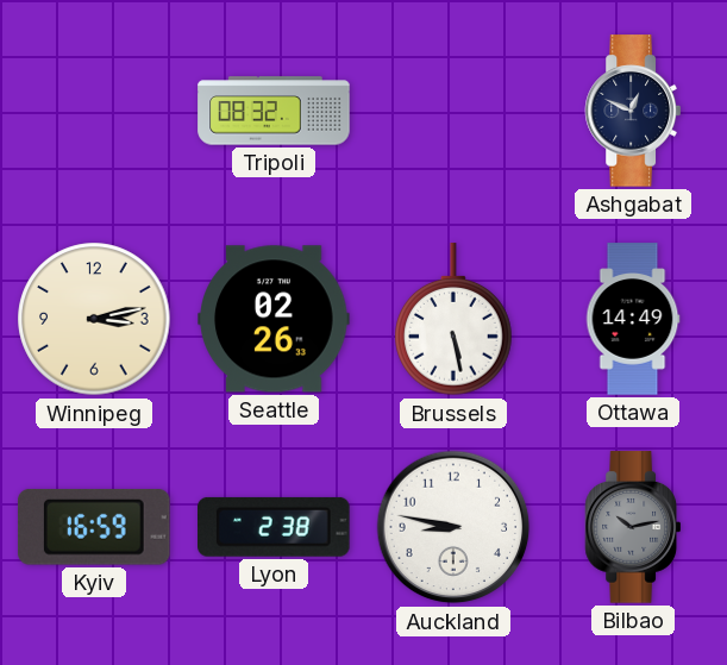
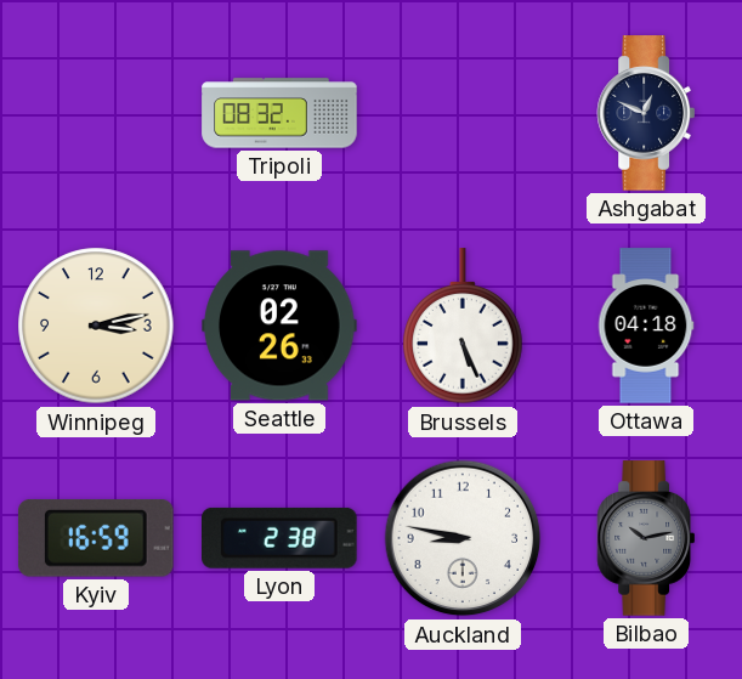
Brussels: 5:28 -> 5:26
Ottawa: 14:49 -> 04:18
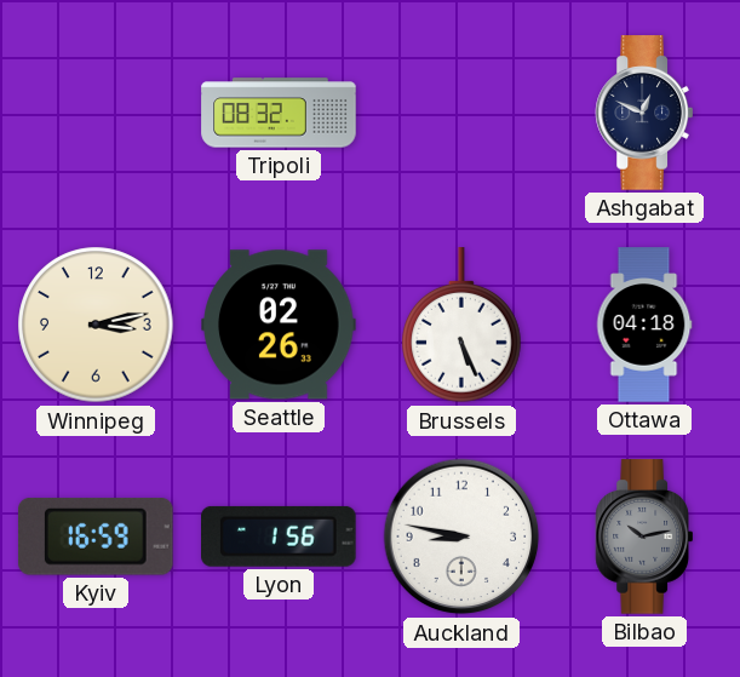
Lyon: 2:38 -> 1:56
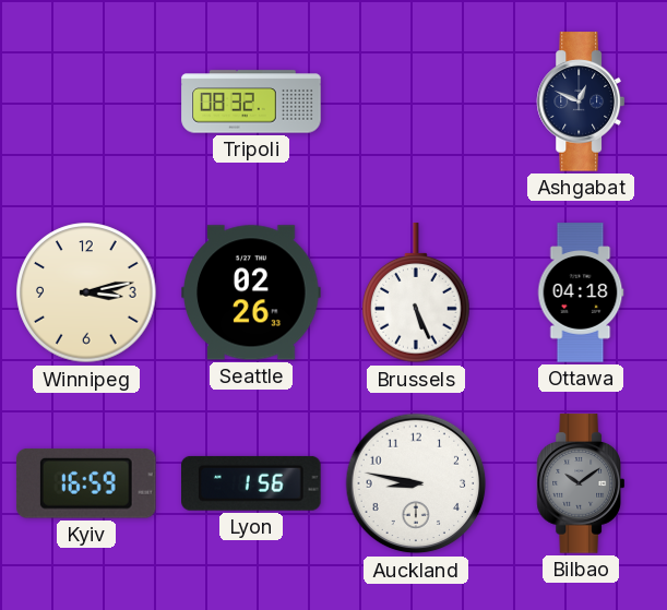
Bilbao: 10:13 -> 10:09
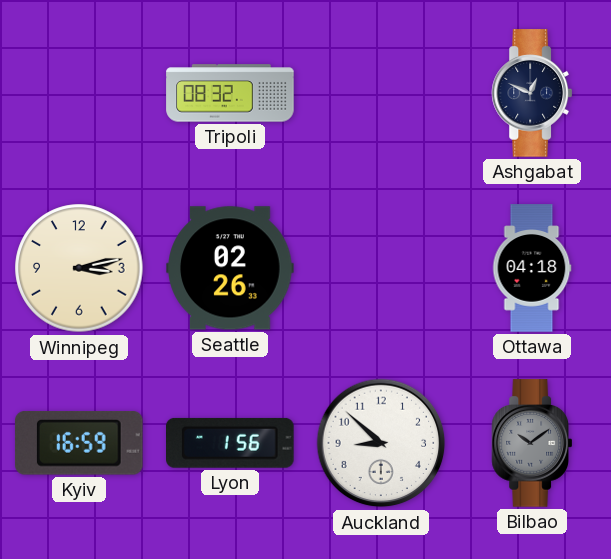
Brussels: 5:26 -> none
Auckland: 8:47 -> 8:52
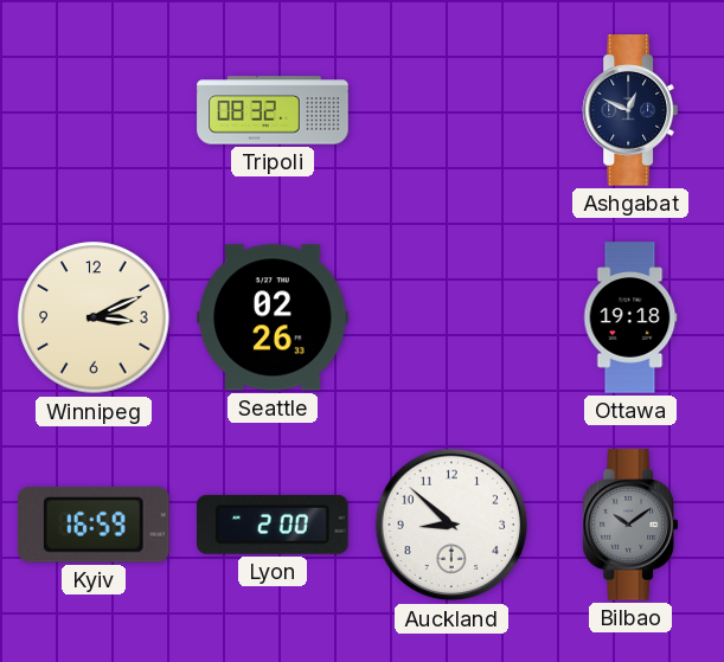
Winnipeg: 3:13 -> 3:11
Ottawa: 04:18 -> 19:18
Lyon: 1:56 -> 2:00
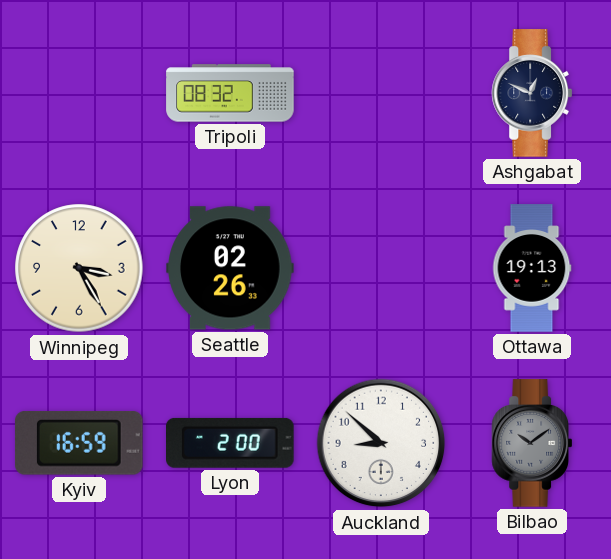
Winnipeg: 3:11 -> 3:25
Ottawa: 19:18 -> 19:13
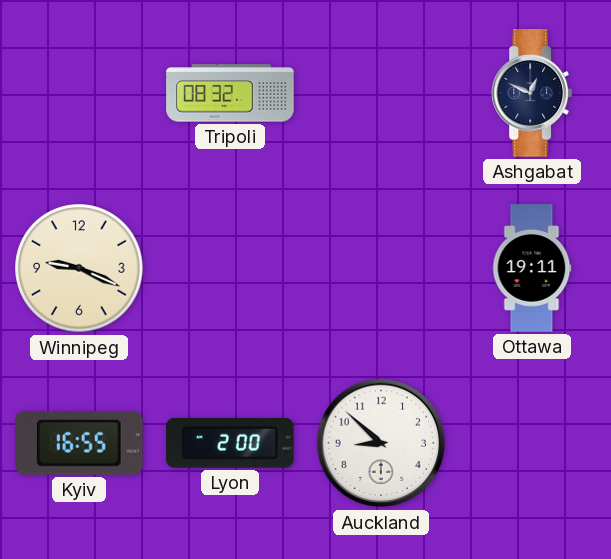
Winnipeg: 3:25 -> 9:19
Seattle: 02:26 -> none
Ottawa: 19:13 -> 19:11
Kyiv: 16:59 -> 16:55
Bilbao: 10:09 -> none
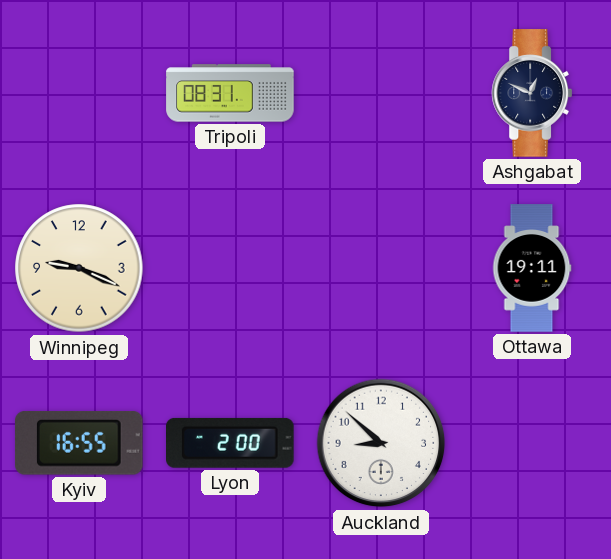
Tripoli: 08:32 -> 08:31
